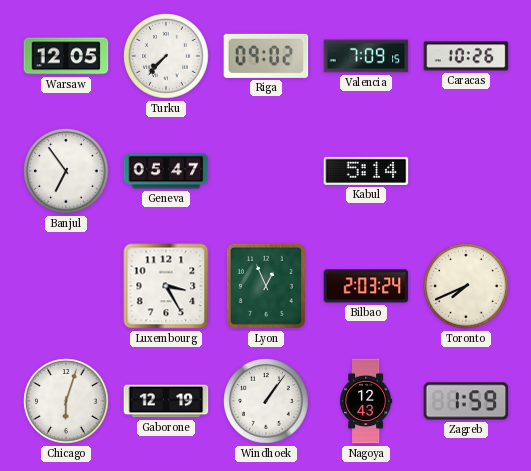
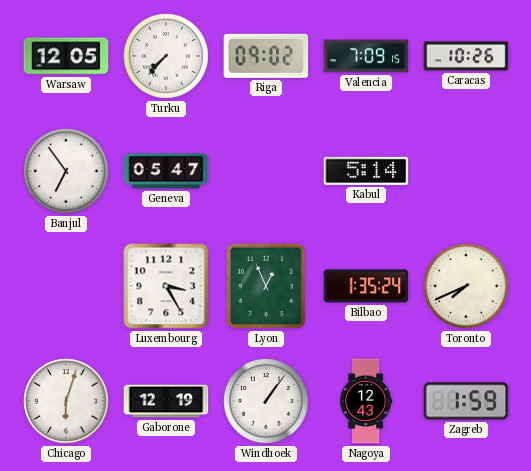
Bilbao: 2:03 -> 1:35
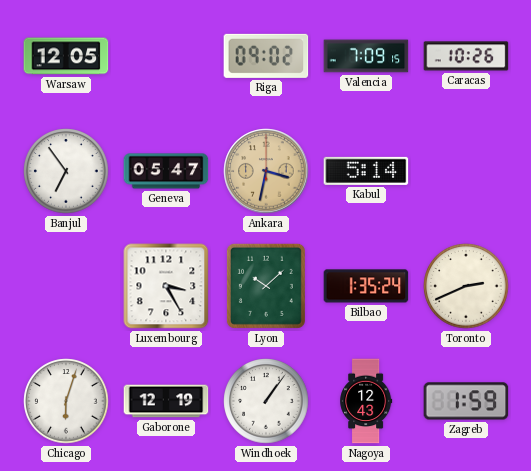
Turku: 7:37 -> none
Ankara: none -> 3:32
Lyon: 12:56 -> 10:08
Toronto: 7:41 -> 2:41
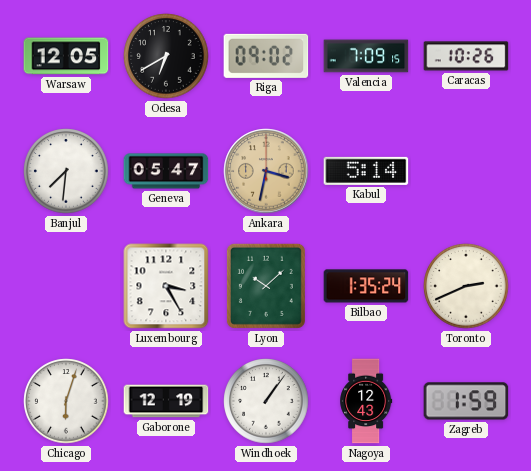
Odesa: none -> 6:40
Banjul: 6:54 -> 7:31
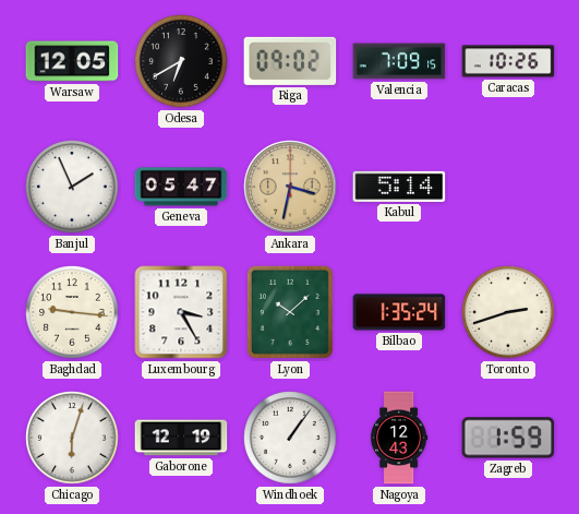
Banjul: 7:31 -> 1:56
Baghdad: none -> 9:16
Toronto: 2:41 -> 2:42
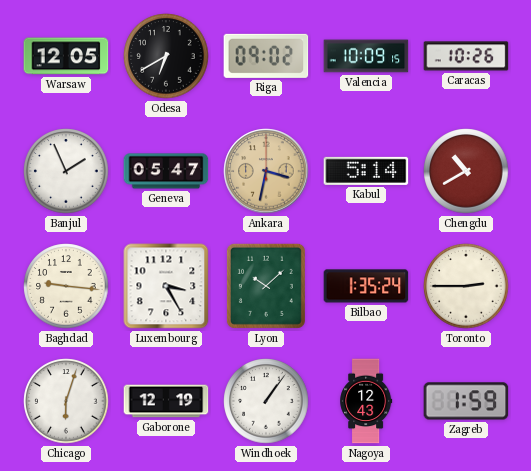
Valencia: 7:09 -> 10:09
Chengdu: none -> 10:40
Toronto: 2:42 -> 2:45
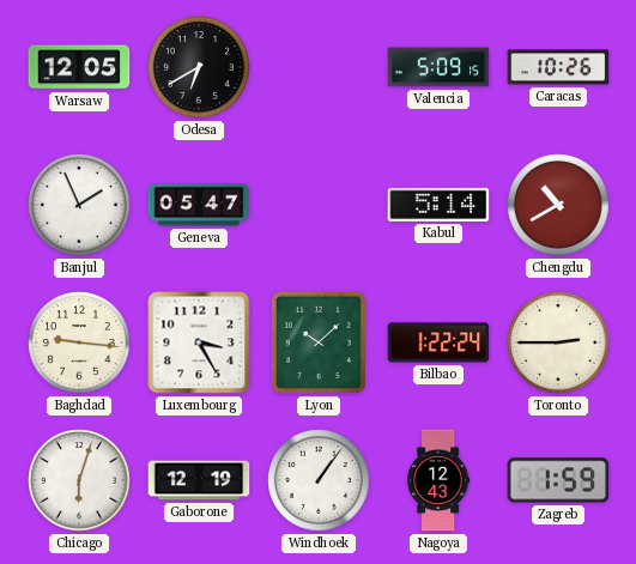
Riga: 09:02 -> none
Valencia: 10:09 -> 5:09
Ankara: 3:32 -> none
Bilbao: 1:35 -> 1:22
